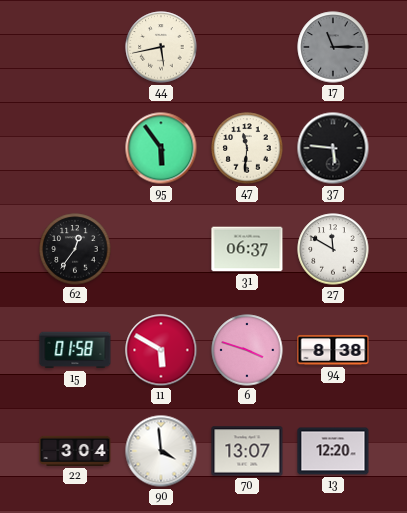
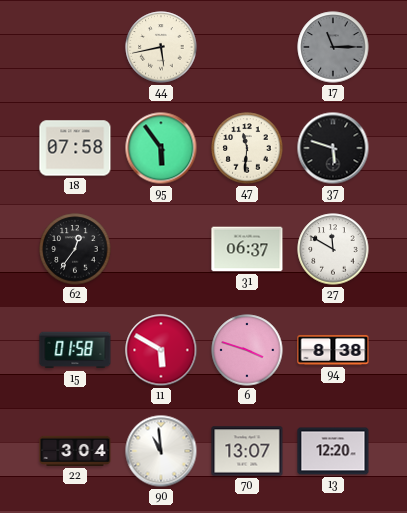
18: none -> 07:58
37: 5:46 -> 5:48
90: 3:59 -> 10:59
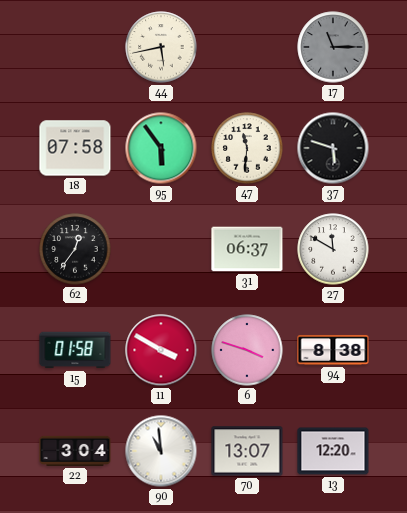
11: 5:50 -> 3:50
